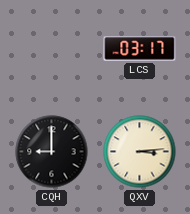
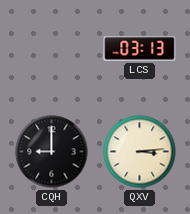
LCS: 03:17 -> 03:13
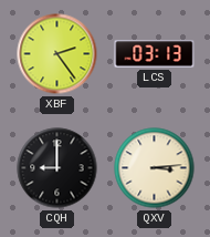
XBF: none -> 2:24
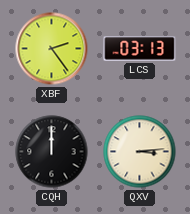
CQH: 9:00 -> 12:00
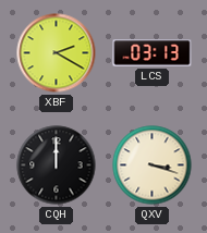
XBF: 2:24 -> 2:20
QXV: 3:14 -> 3:18
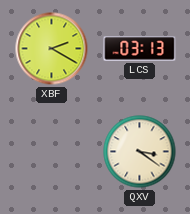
CQH: 12:00 -> none
QXV: 3:18 -> 3:21
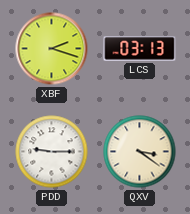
XBF: 2:20 -> 2:18
PDD: none -> 9:15
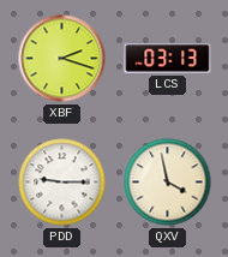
QXV: 3:21 -> 3:58
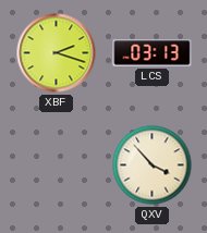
PDD: 9:15 -> none
QXV: 3:58 -> 3:53
